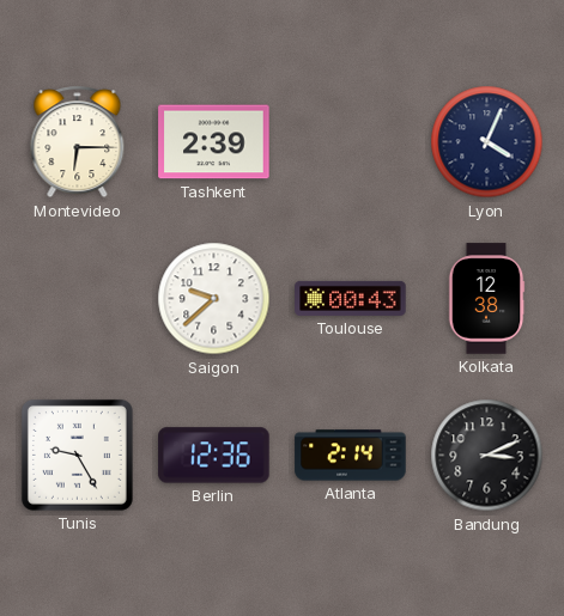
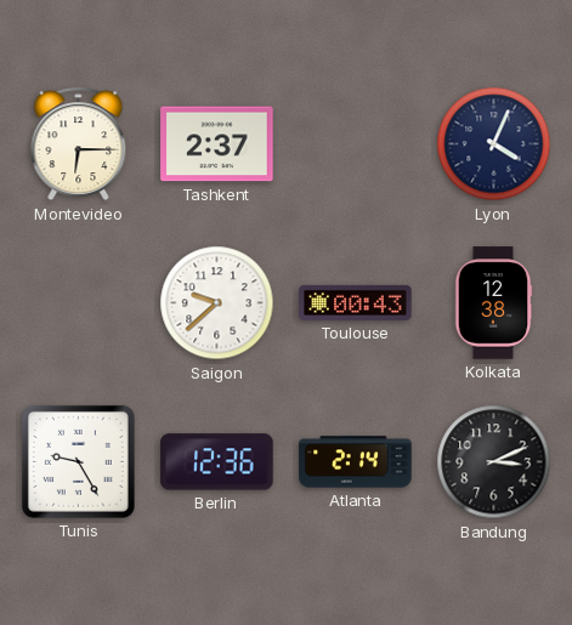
Tashkent: 2:39 -> 2:37
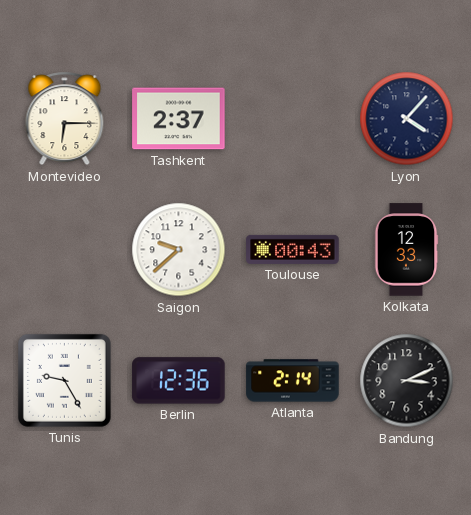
Lyon: 4:04 -> 4:07
Kolkata: 12:38 -> 12:33
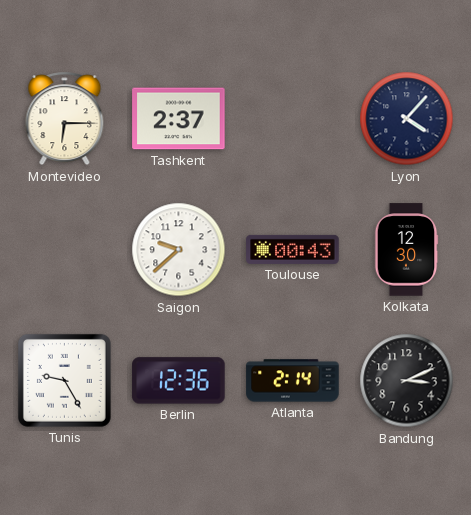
Kolkata: 12:33 -> 12:30
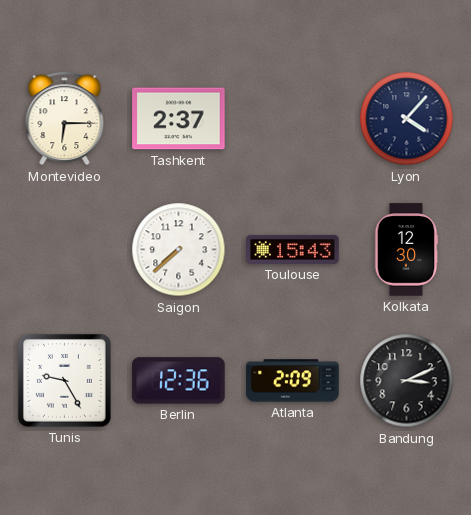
Saigon: 9:38 -> 7:38
Toulouse: 00:43 -> 15:43
Atlanta: 2:14 -> 2:09
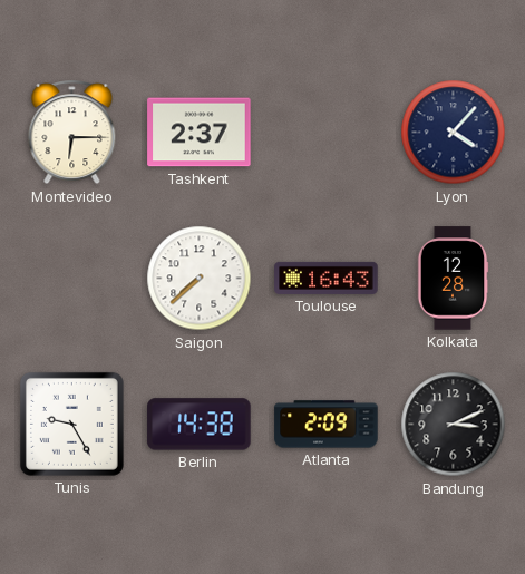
Toulouse: 15:43 -> 16:43
Kolkata: 12:30 -> 12:28
Berlin: 12:36 -> 14:38
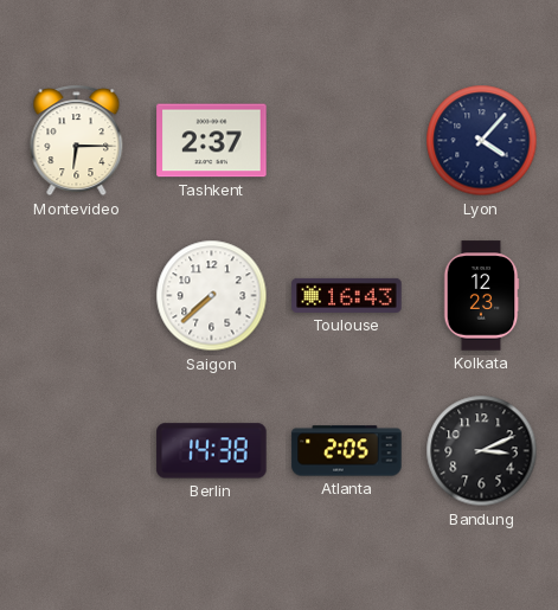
Kolkata: 12:28 -> 12:23
Tunis: 9:25 -> none
Atlanta: 2:09 -> 2:05
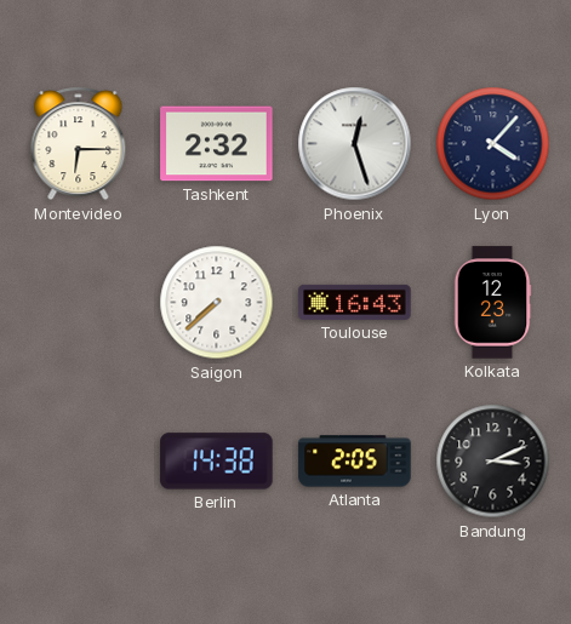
Tashkent: 2:37 -> 2:32
Phoenix: none -> 12:27
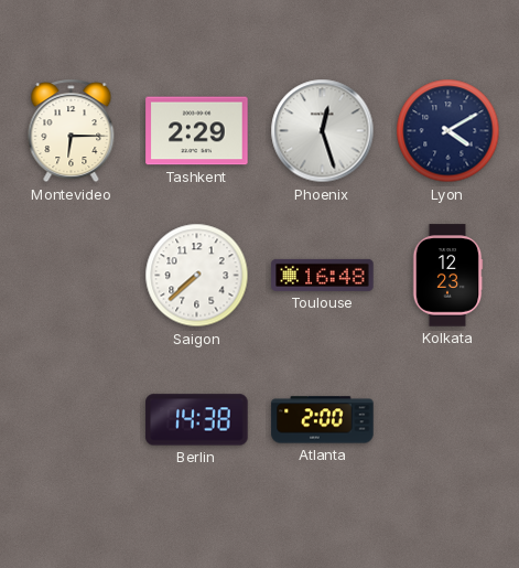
Tashkent: 2:32 -> 2:29
Lyon: 4:07 -> 4:10
Toulouse: 16:43 -> 16:48
Atlanta: 2:05 -> 2:00
Bandung: 3:11 -> none
